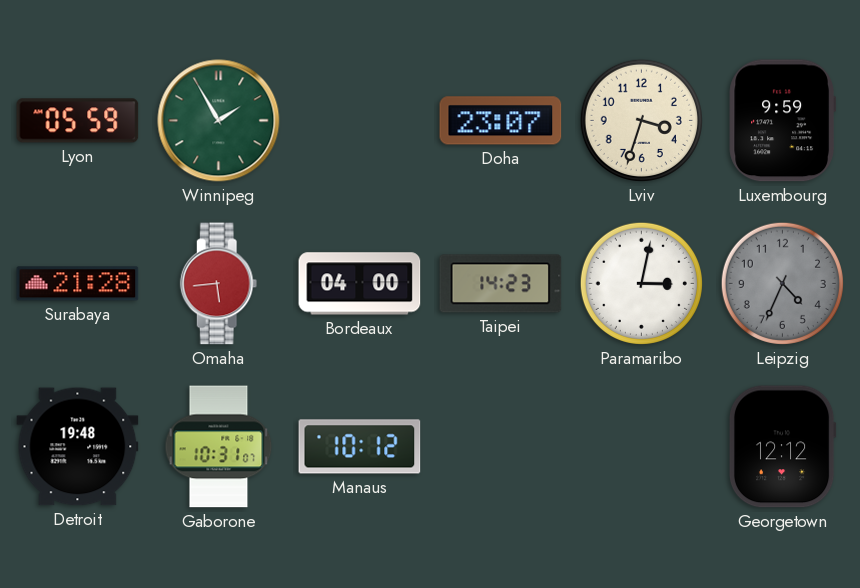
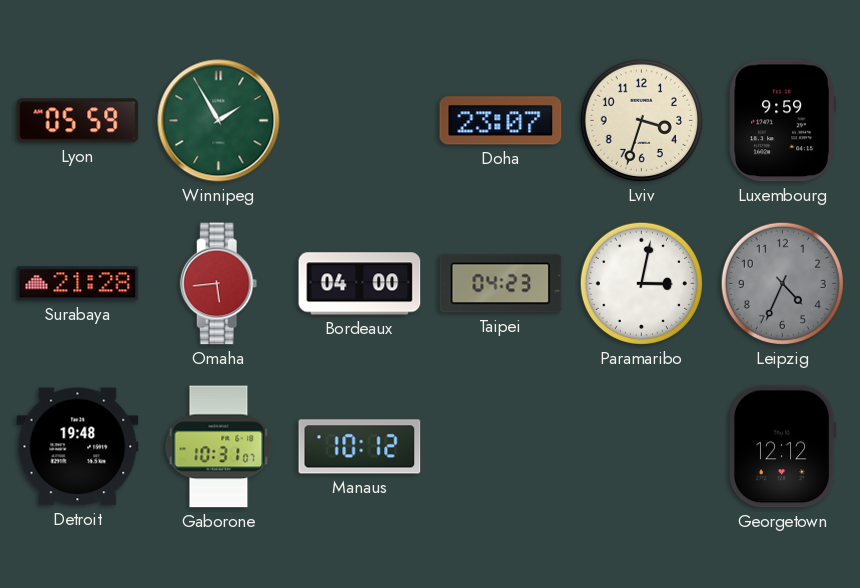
Taipei: 14:23 -> 04:23
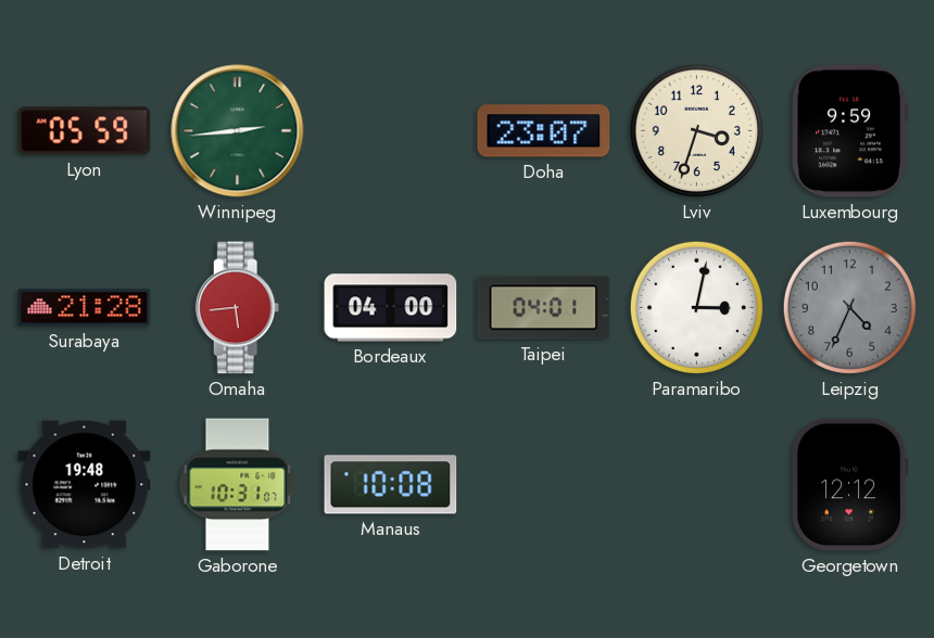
Winnipeg: 1:55 -> 2:44
Taipei: 04:23 -> 04:01
Manaus: 10:12 -> 10:08
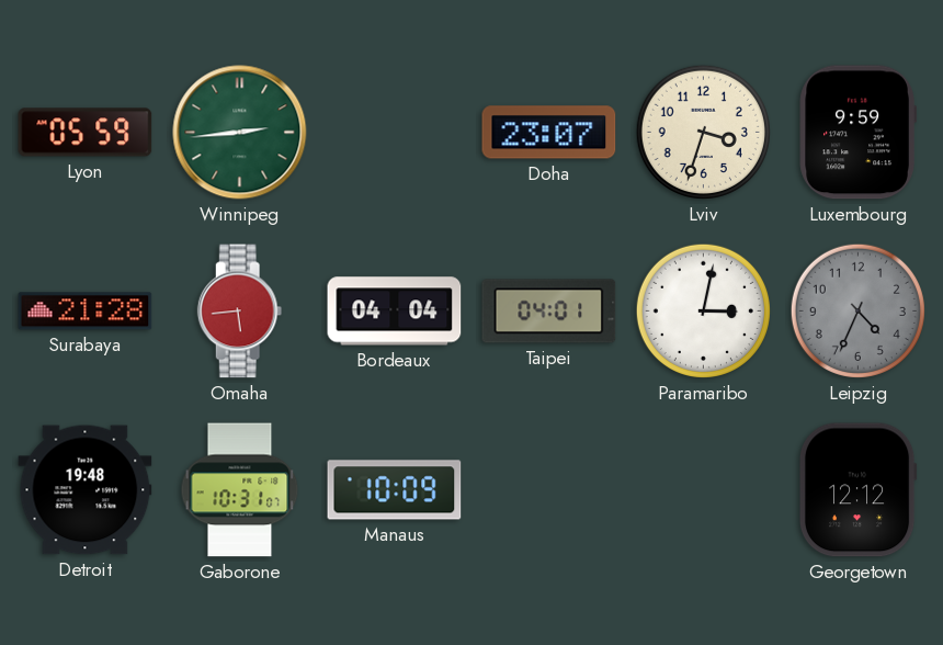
Bordeaux: 04:00 -> 04:04
Manaus: 10:08 -> 10:09
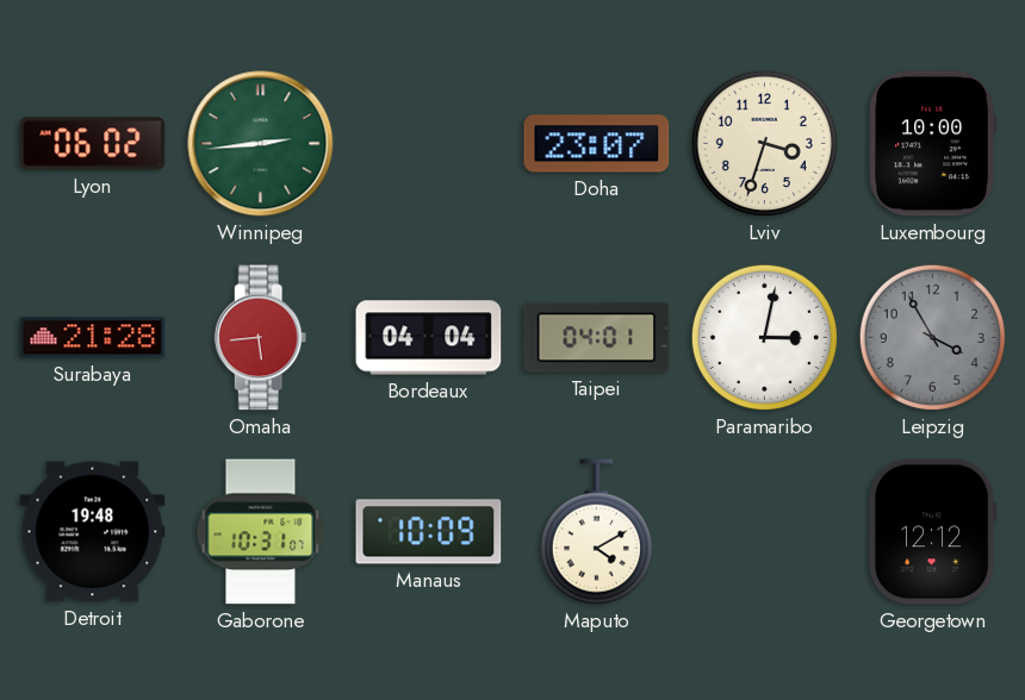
Lyon: 05:59 -> 06:02
Luxembourg: 9:59 -> 10:00
Leipzig: 4:34 -> 3:55
Maputo: none -> 4:10
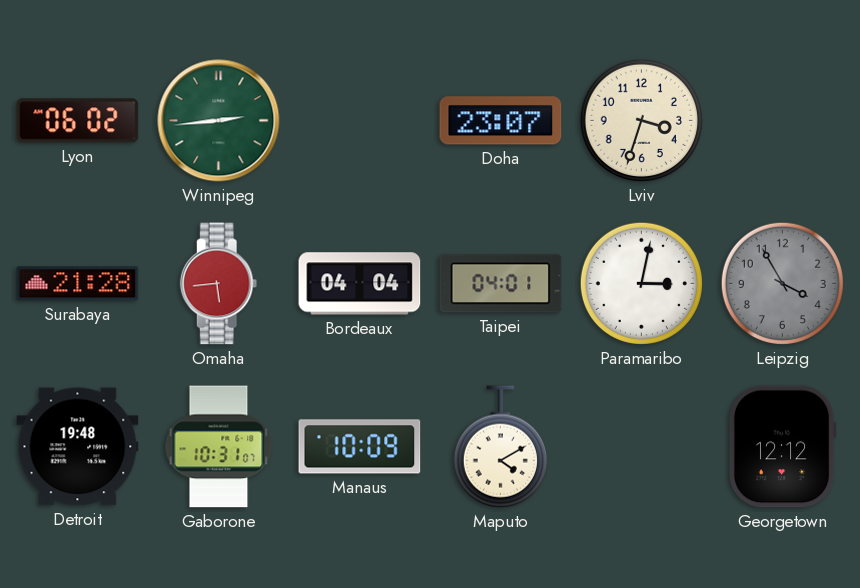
Luxembourg: 10:00 -> none
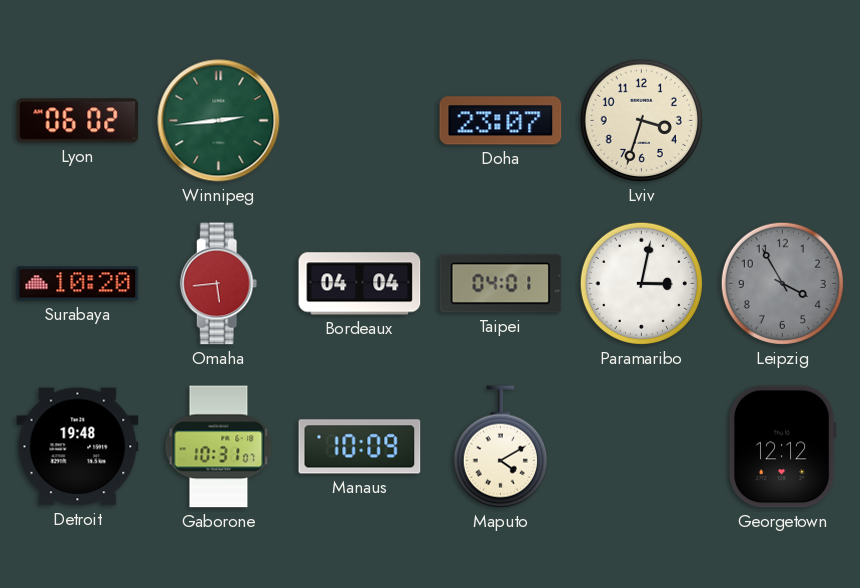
Surabaya: 21:28 -> 10:20
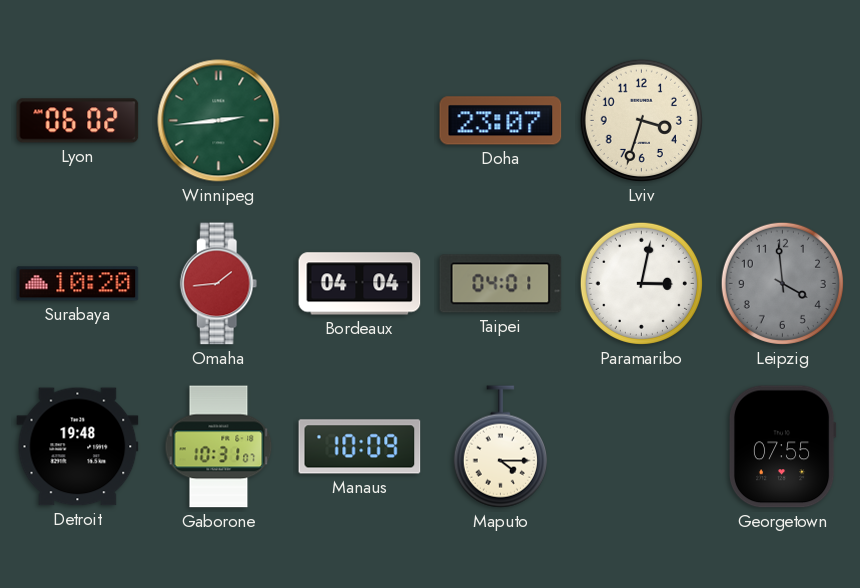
Omaha: 5:44 -> 1:44
Leipzig: 3:55 -> 3:59
Maputo: 4:10 -> 4:15
Georgetown: 12:12 -> 07:55
